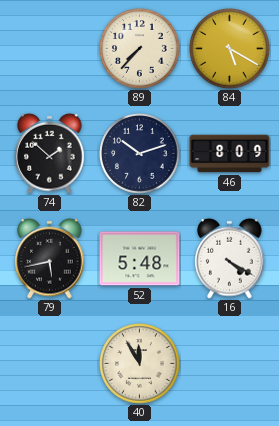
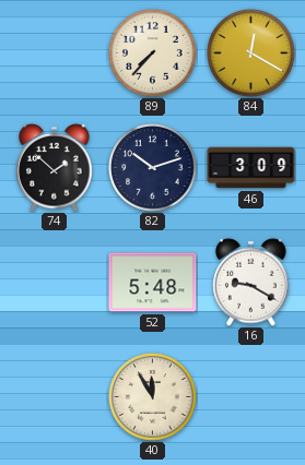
84: 5:20 -> 12:20
46: 8:09 -> 3:09
79: 5:43 -> none
16: 4:20 -> 9:20
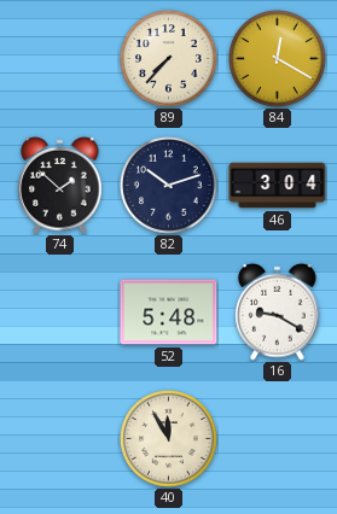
46: 3:09 -> 3:04
